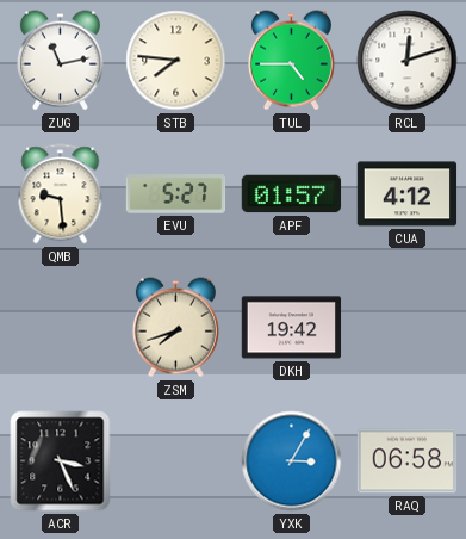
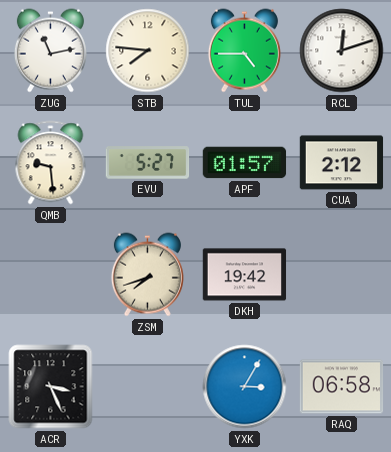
CUA: 4:12 -> 2:12
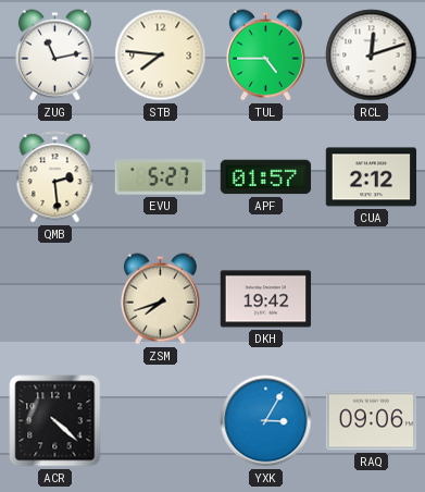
QMB: 9:29 -> 2:29
ACR: 3:26 -> 4:22
RAQ: 06:58 -> 09:06
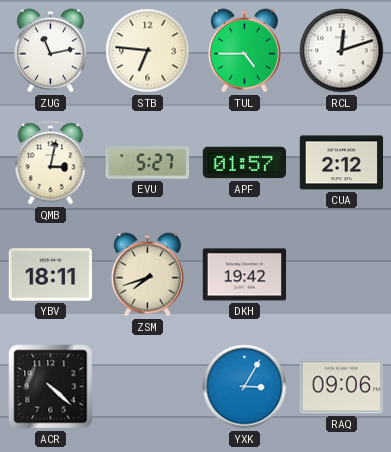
STB: 7:46 -> 6:46
QMB: 2:29 -> 3:02
YBV: none -> 18:11
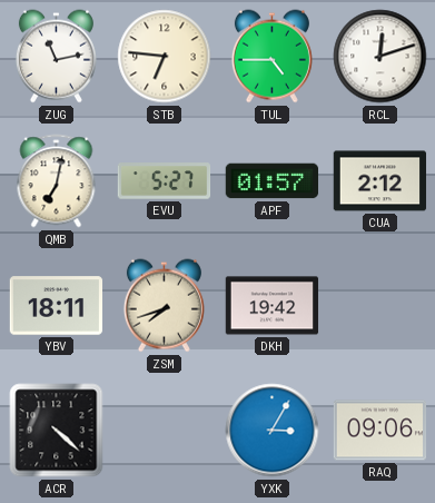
QMB: 3:02 -> 7:02
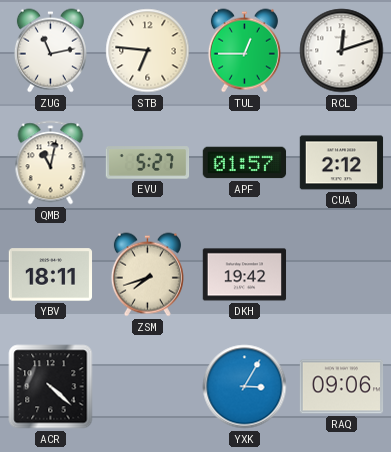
TUL: 4:45 -> 12:45
QMB: 7:02 -> 11:02
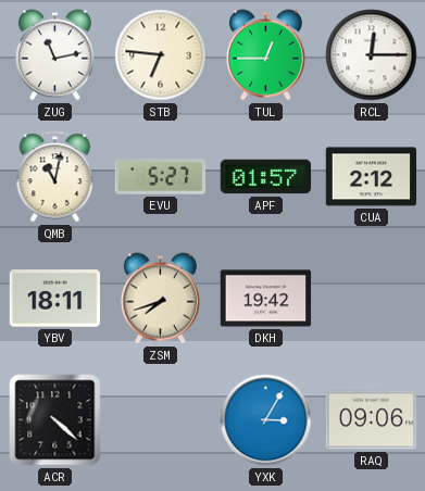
RCL: 12:12 -> 12:15
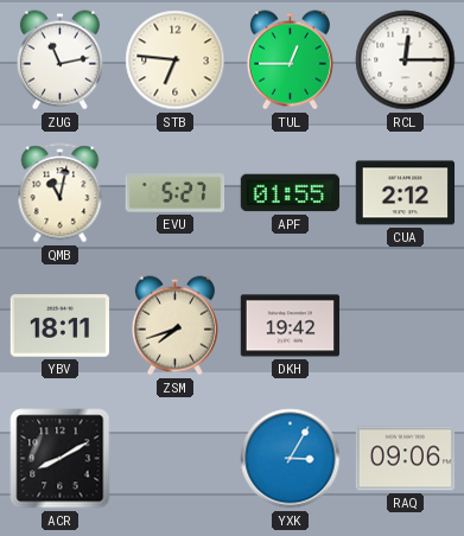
APF: 01:57 -> 01:55
ACR: 4:22 -> 8:10
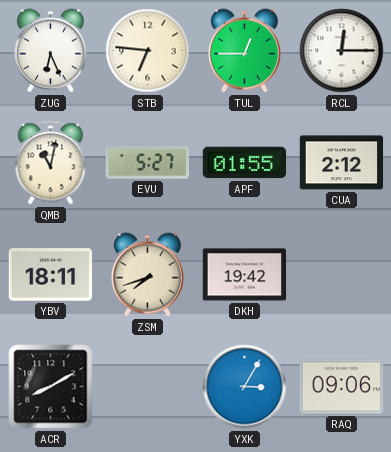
ZUG: 11:13 -> 6:26
